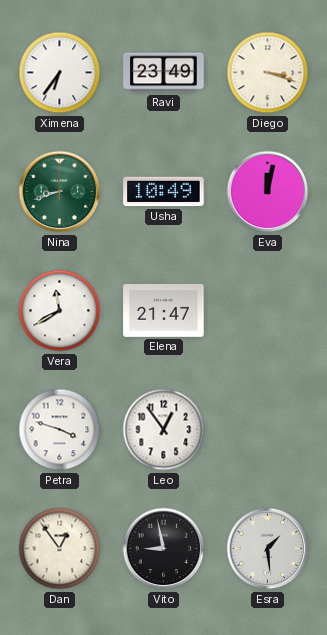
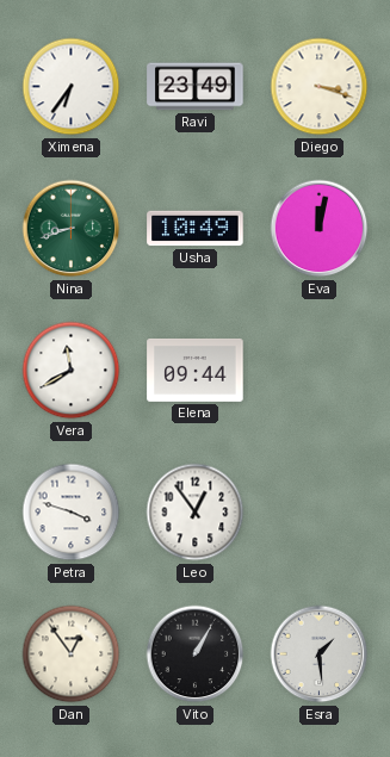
Elena: 21:47 -> 09:44
Vito: 8:58 -> 1:05
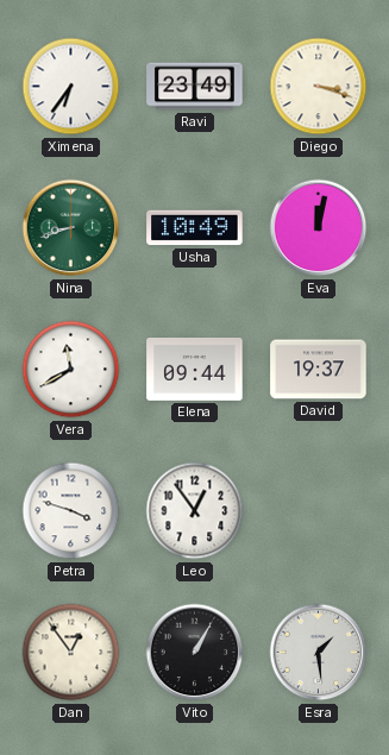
David: none -> 19:37
